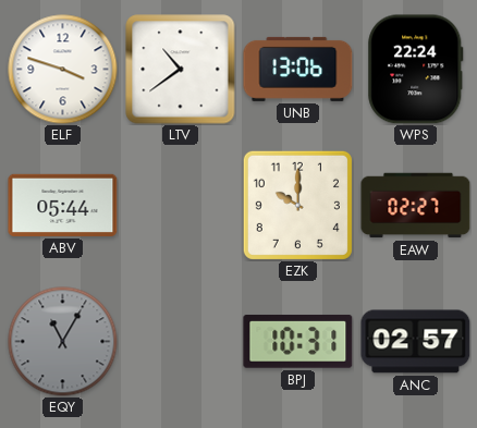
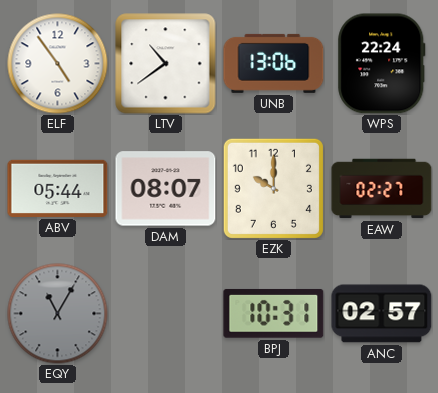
ELF: 3:48 -> 4:54
DAM: none -> 08:07
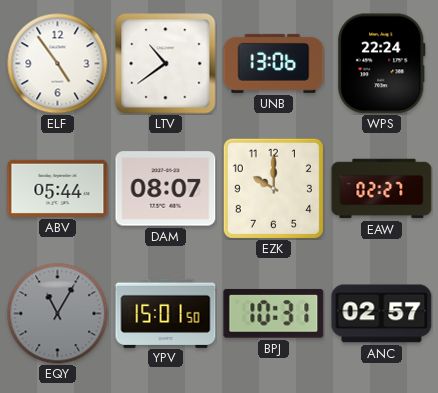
YPV: none -> 15:01
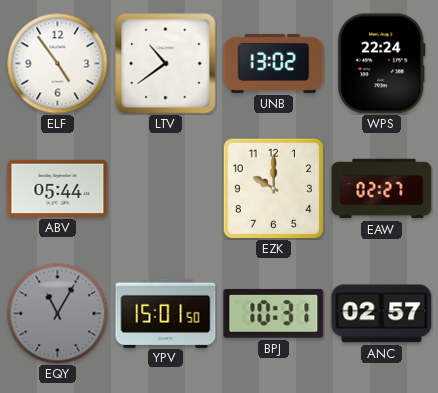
UNB: 13:06 -> 13:02
DAM: 08:07 -> none
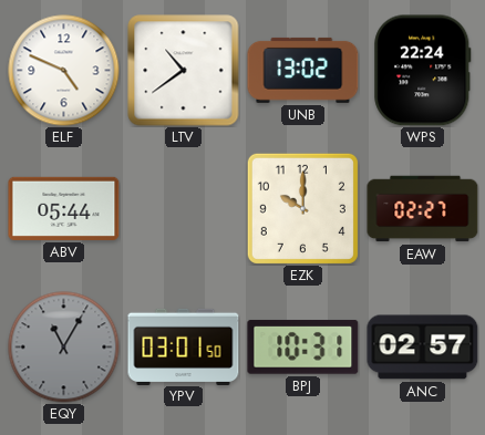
ELF: 4:54 -> 4:49
YPV: 15:01 -> 03:01
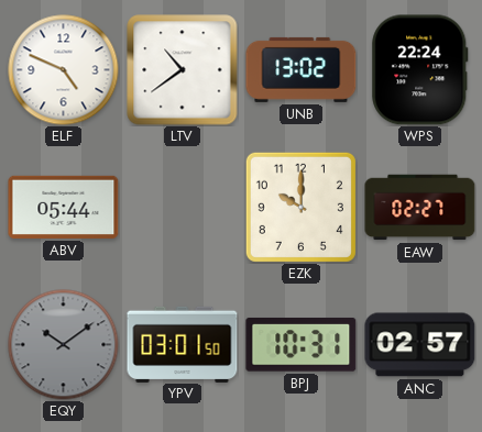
EQY: 11:05 -> 10:09
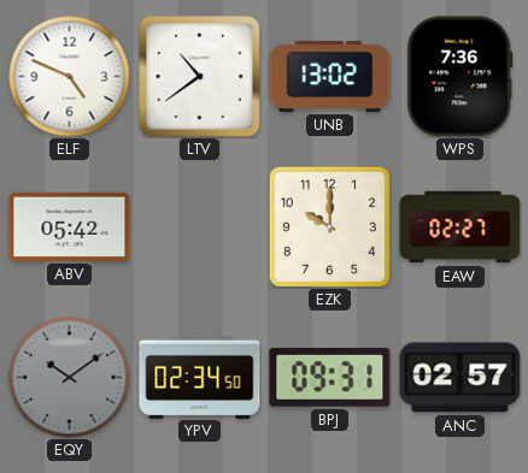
WPS: 22:24 -> 7:36
ABV: 05:44 -> 05:42
YPV: 03:01 -> 02:34
BPJ: 10:31 -> 09:31
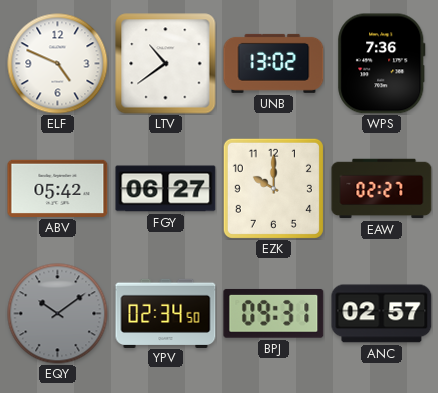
FGY: none -> 06:27
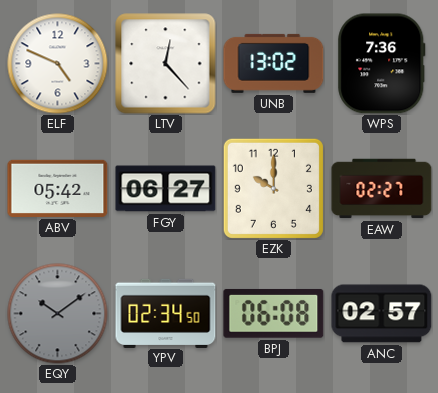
LTV: 10:39 -> 12:23
BPJ: 09:31 -> 06:08
